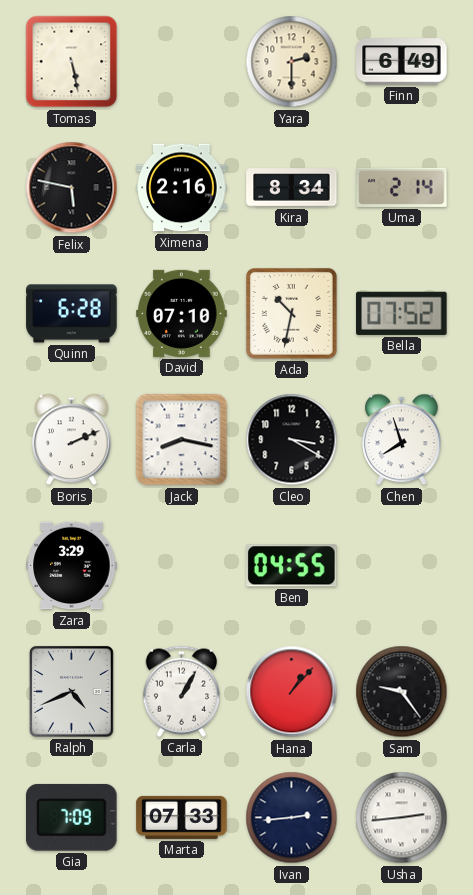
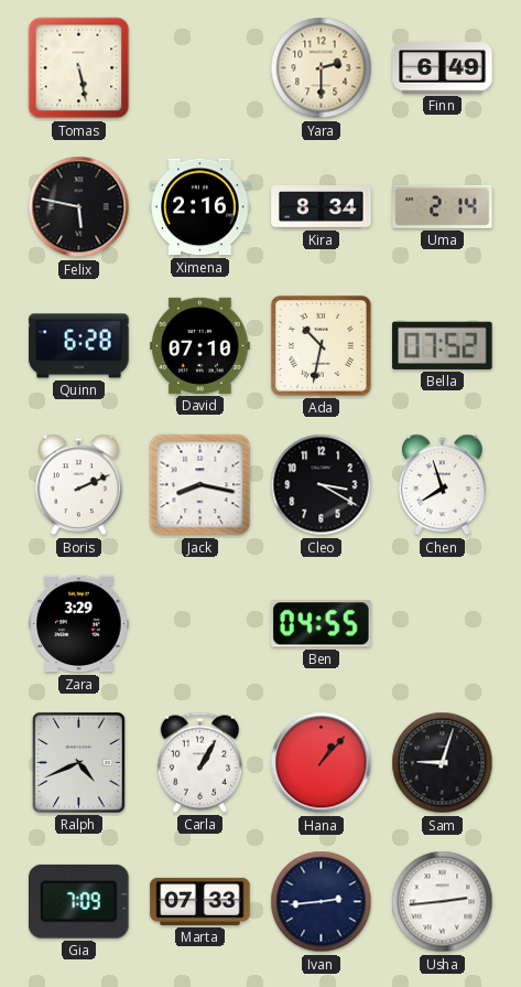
Sam: 9:24 -> 9:03
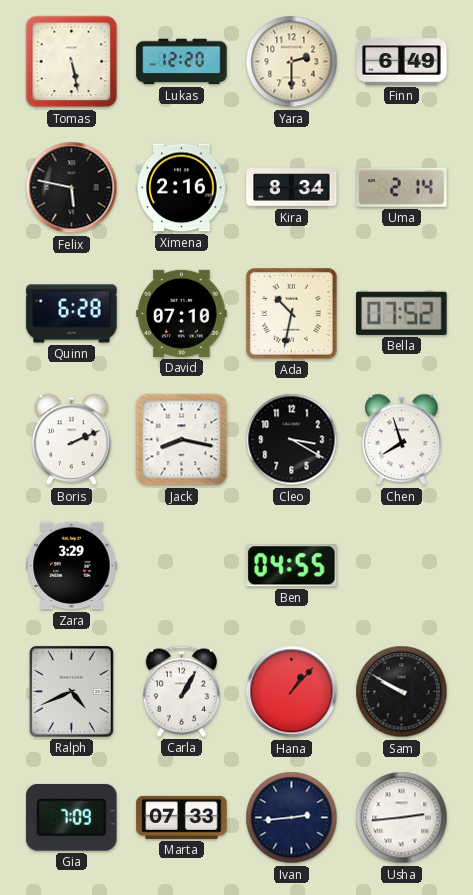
Lukas: none -> 12:20
Sam: 9:03 -> 9:50
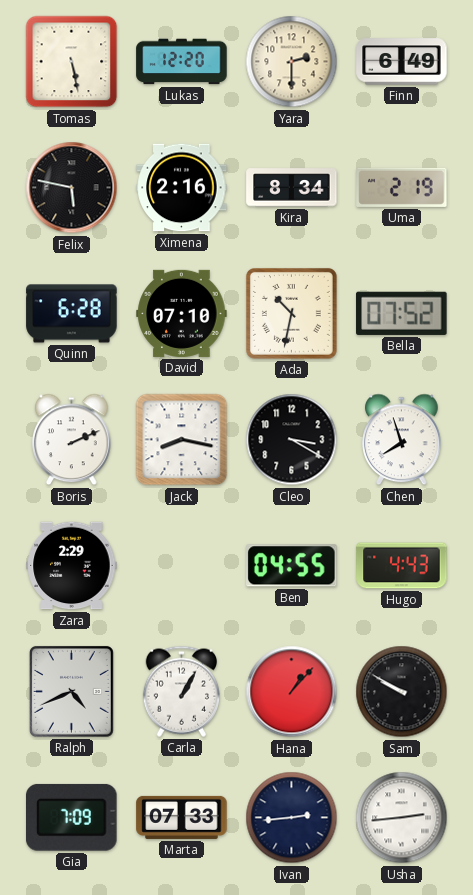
Uma: 2:14 -> 2:19
Zara: 3:29 -> 2:29
Hugo: none -> 4:43
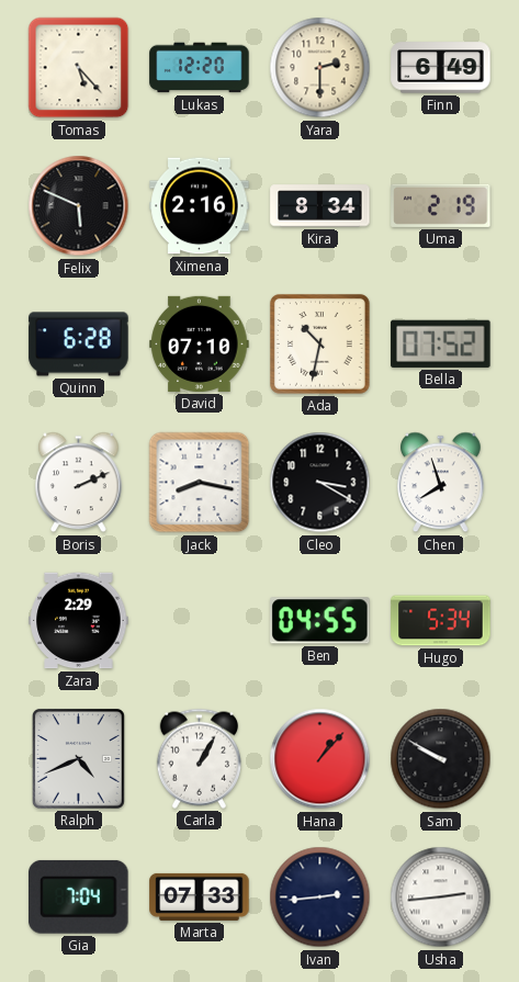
Tomas: 5:28 -> 5:23
Felix: 5:47 -> 5:49
Hugo: 4:43 -> 5:34
Gia: 7:09 -> 7:04
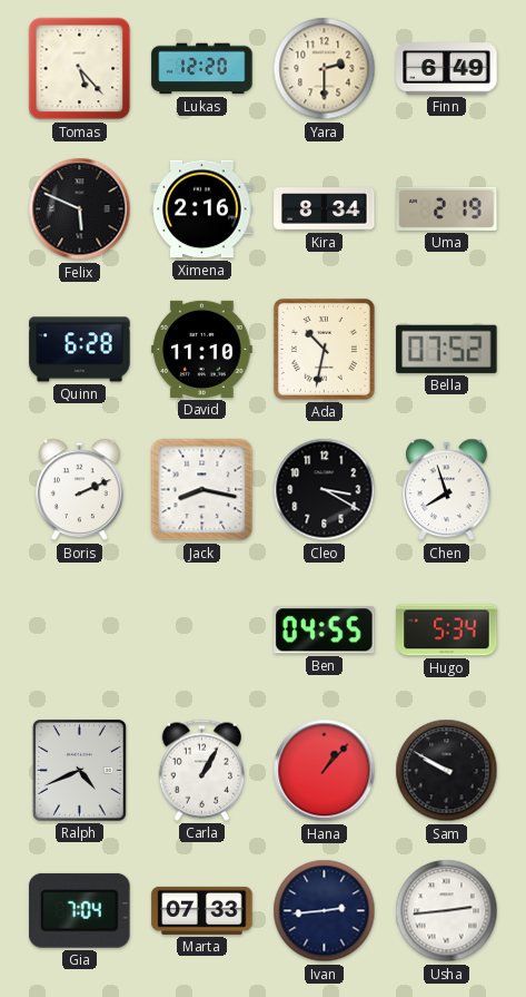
David: 07:10 -> 11:10
Zara: 2:29 -> none
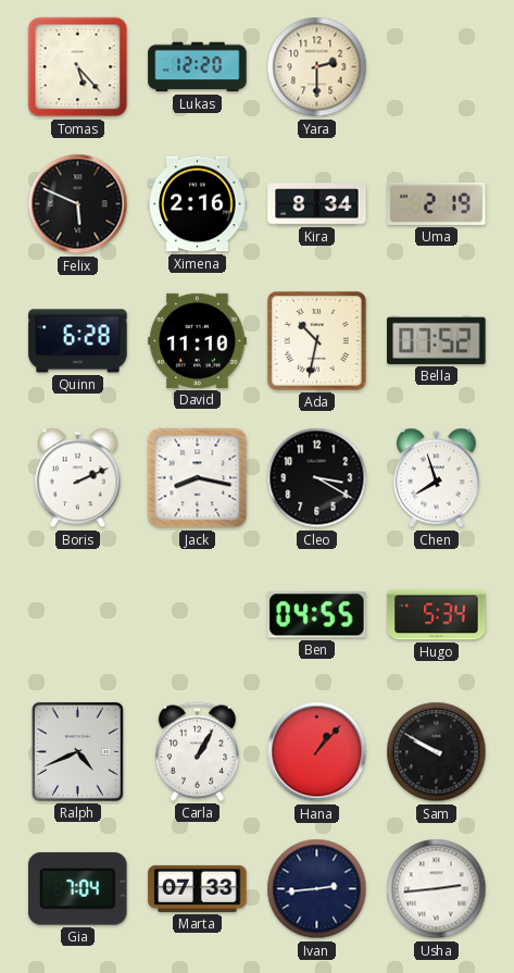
Finn: 6:49 -> none
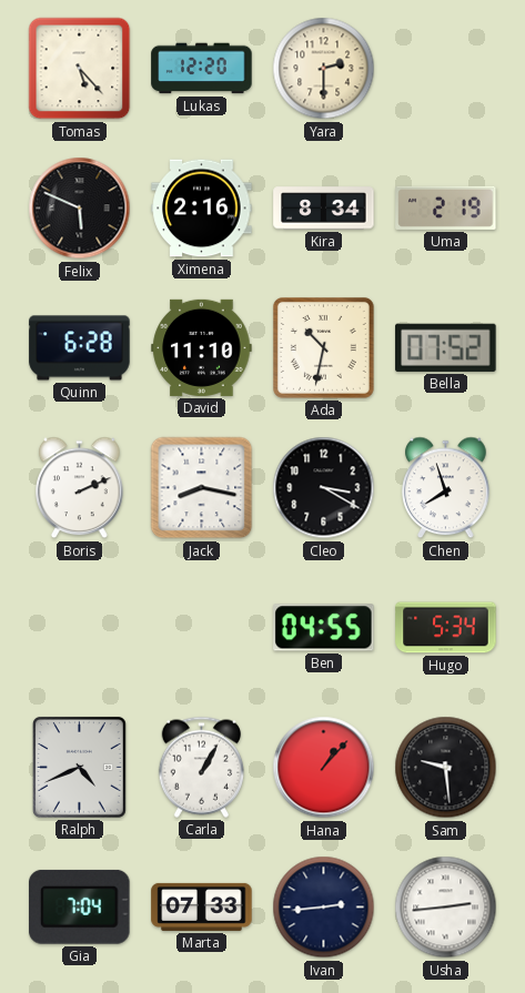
Sam: 9:50 -> 9:29
